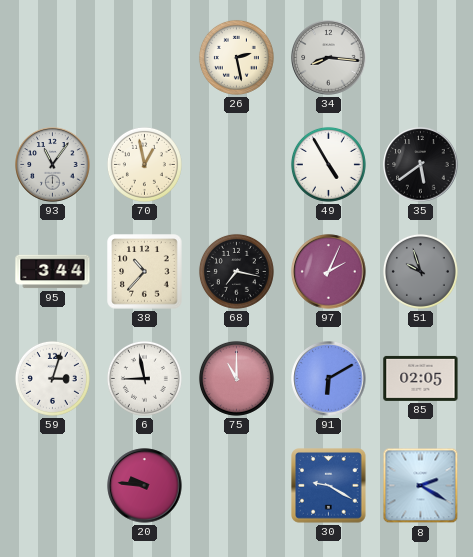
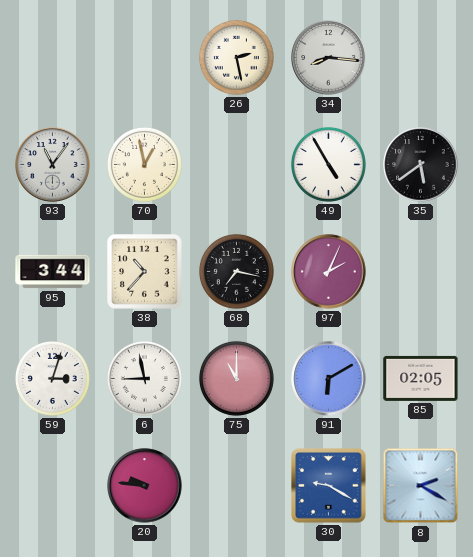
51: 9:57 -> none
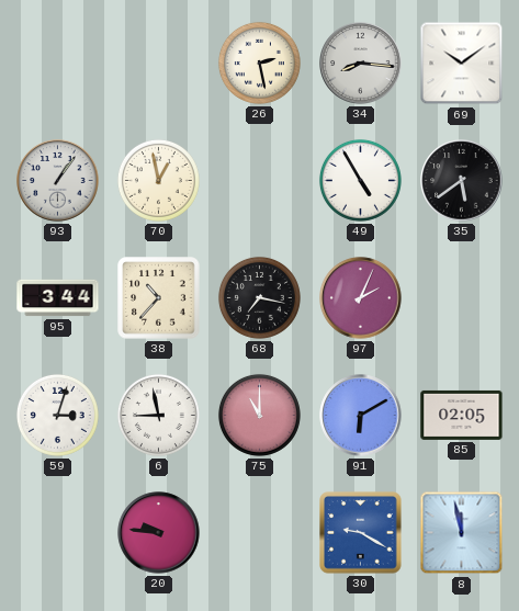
69: none -> 10:09
93: 11:06 -> 1:06
8: 2:20 -> 11:58
